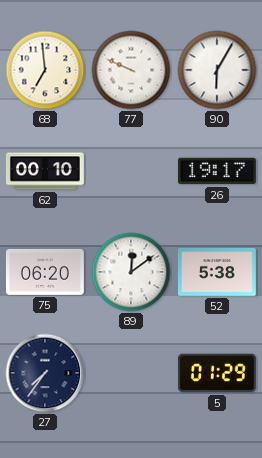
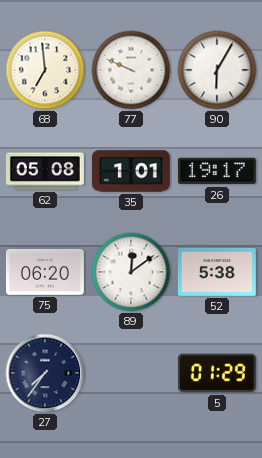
62: 00:10 -> 05:08
35: none -> 1:01
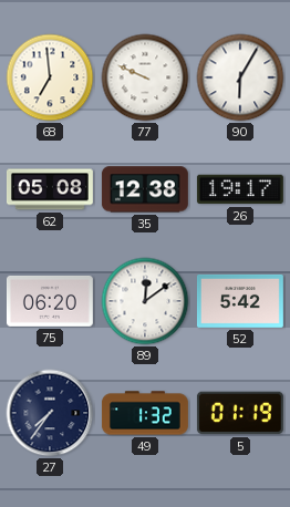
35: 1:01 -> 12:38
52: 5:38 -> 5:42
49: none -> 1:32
5: 01:29 -> 01:19
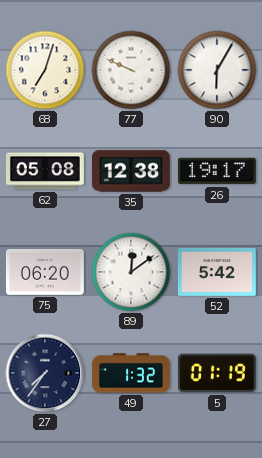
68: 6:59 -> 7:03
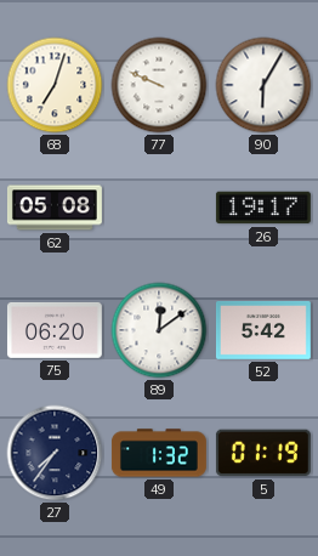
35: 12:38 -> none
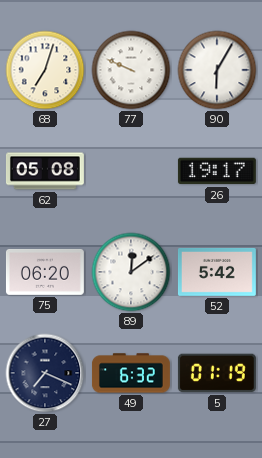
27: 7:36 -> 7:19
49: 1:32 -> 6:32
